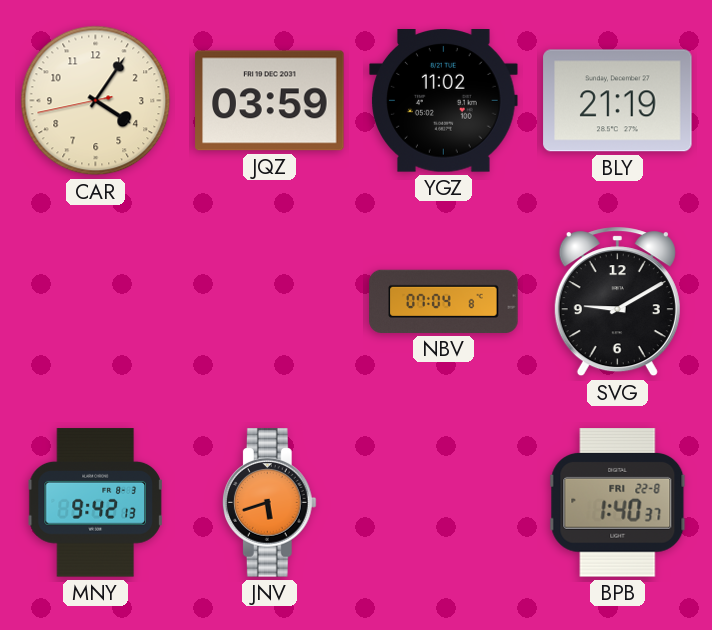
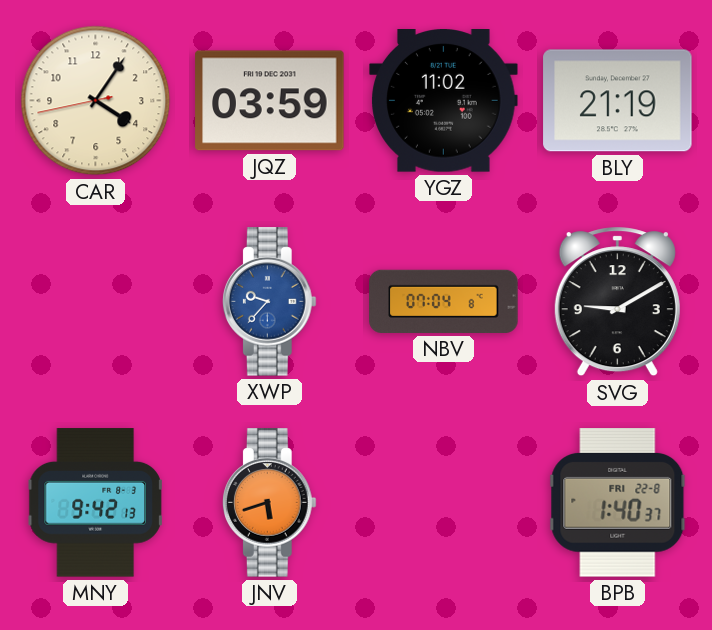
XWP: none -> 9:37
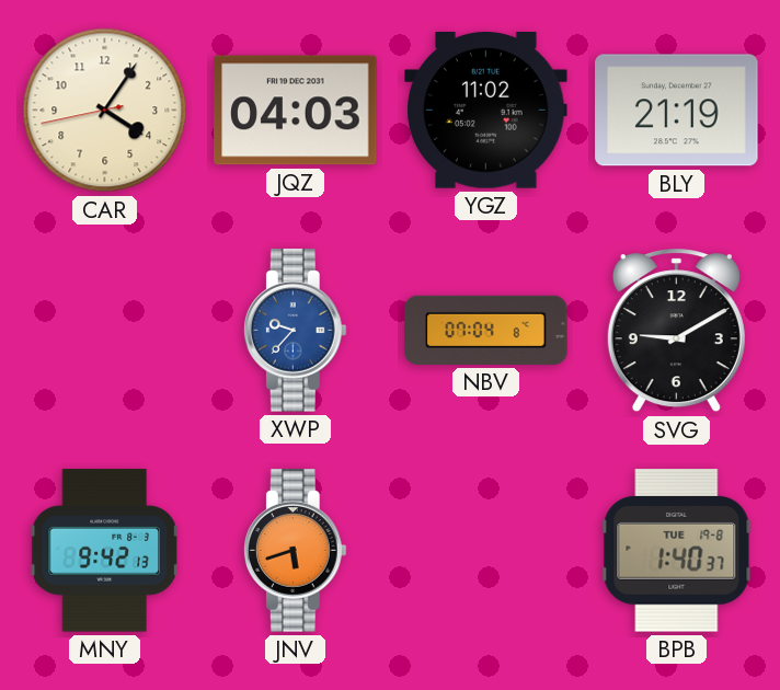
JQZ: 03:59 -> 04:03
BPB date: FRI 22-8 -> TUE 19-8
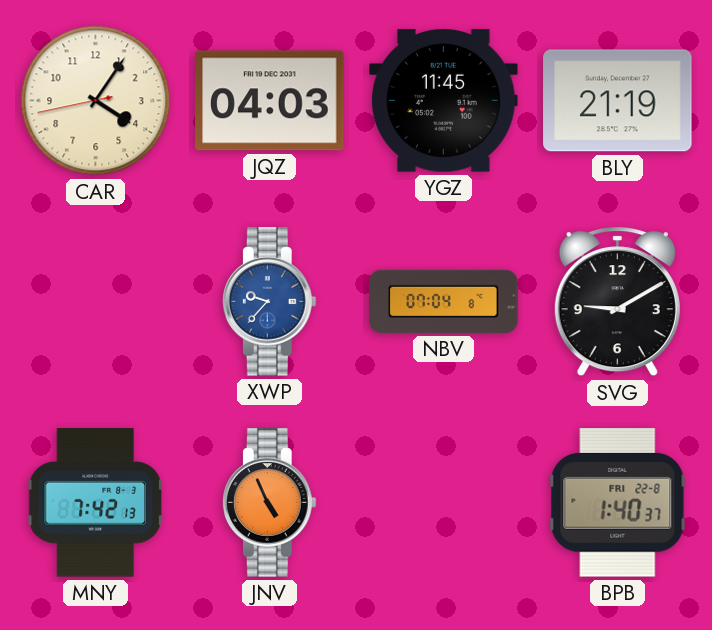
YGZ: 11:02 -> 11:45
MNY: 9:42 -> 7:42
JNV: 5:42 -> 4:56
BPB date: TUE 19-8 -> FRI 22-8
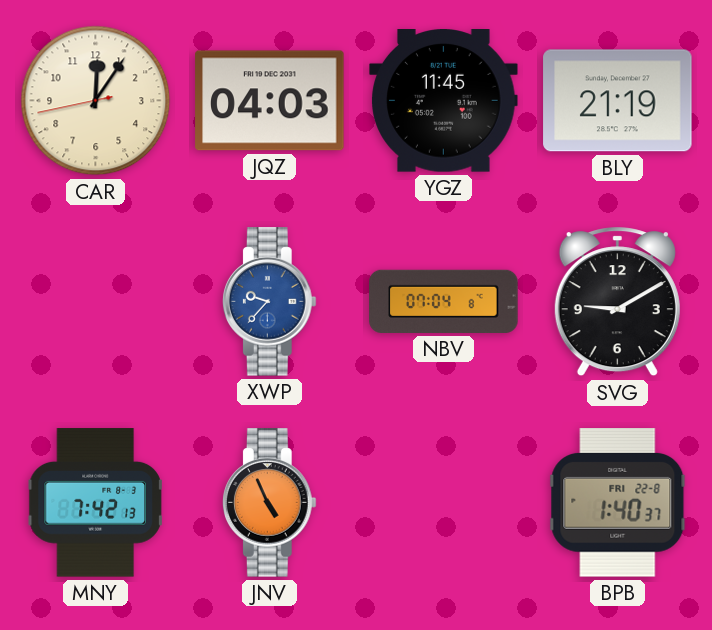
CAR: 4:05 -> 12:05
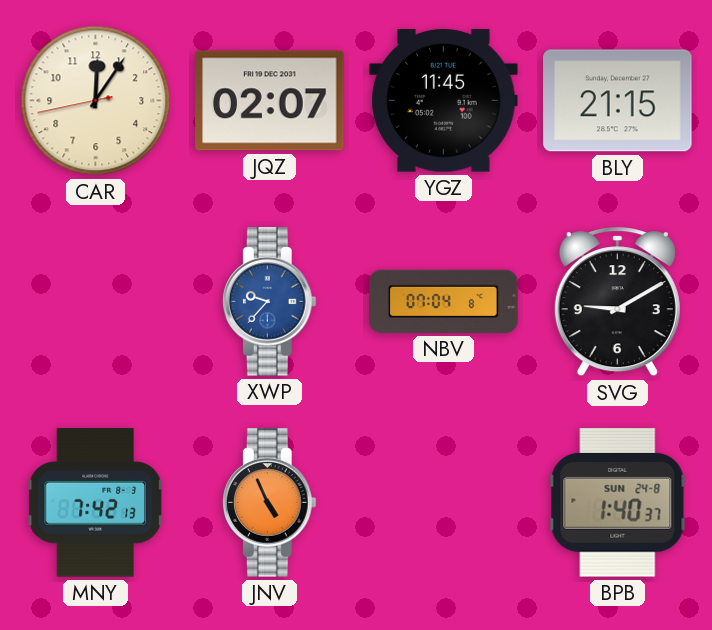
JQZ: 04:03 -> 02:07
BLY: 21:19 -> 21:15
BPB date: FRI 22-8 -> SUN 24-8
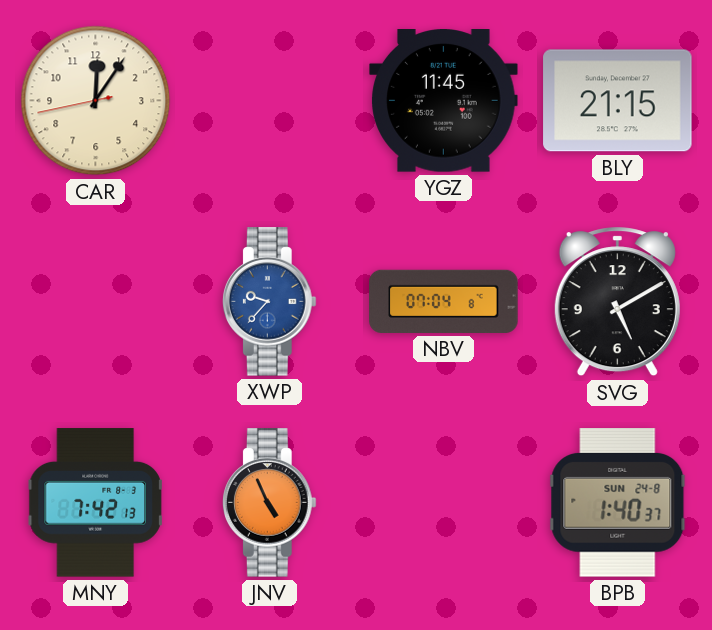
JQZ: 02:07 -> none
SVG: 9:10 -> 5:10
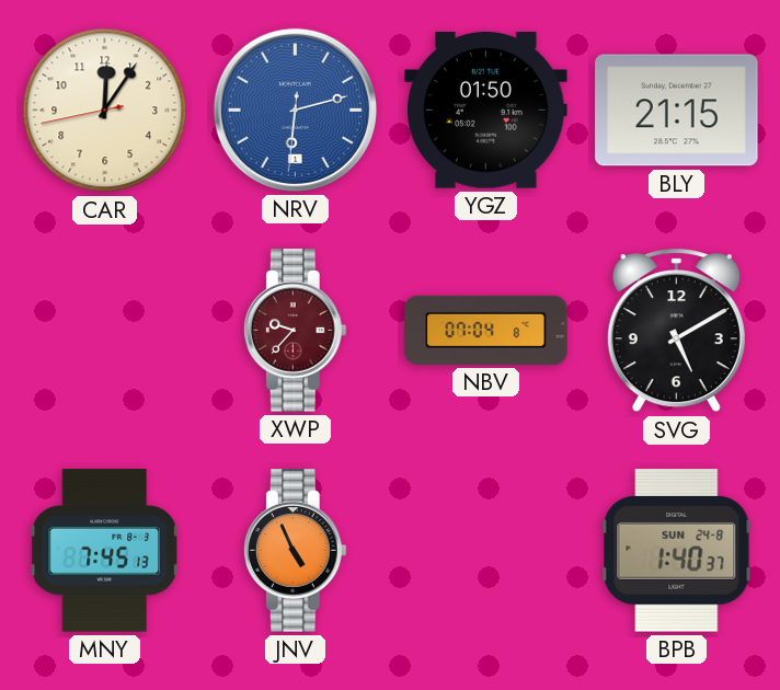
NRV: none -> 6:12
YGZ: 11:45 -> 01:50
XWP dial: blue -> burgundy
MNY: 7:42 -> 7:45
